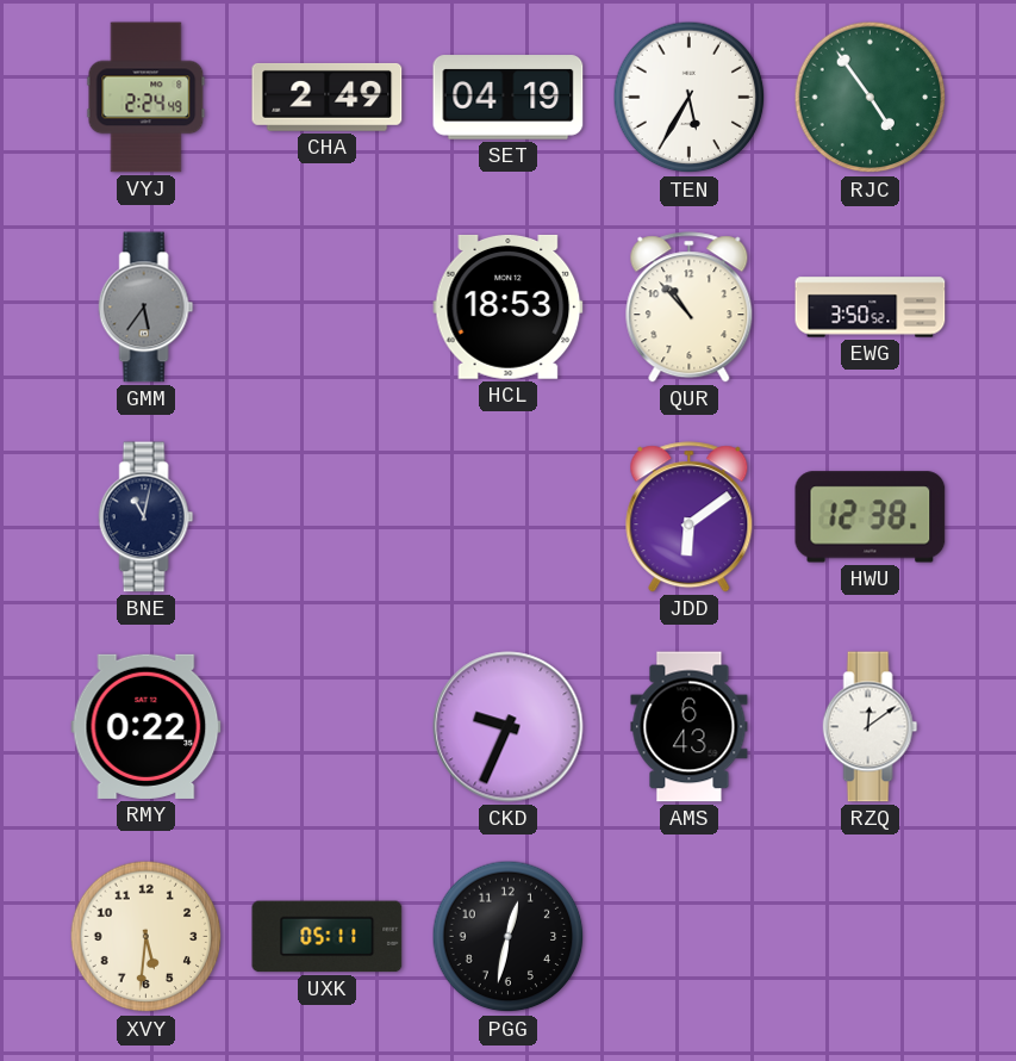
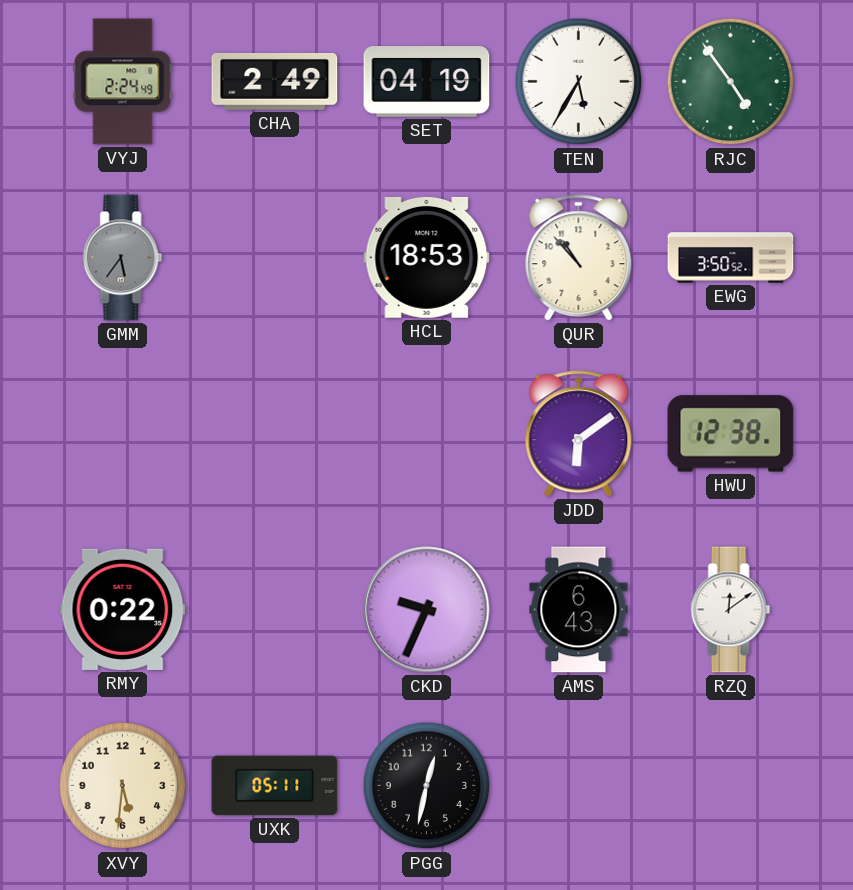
BNE: 11:02 -> none
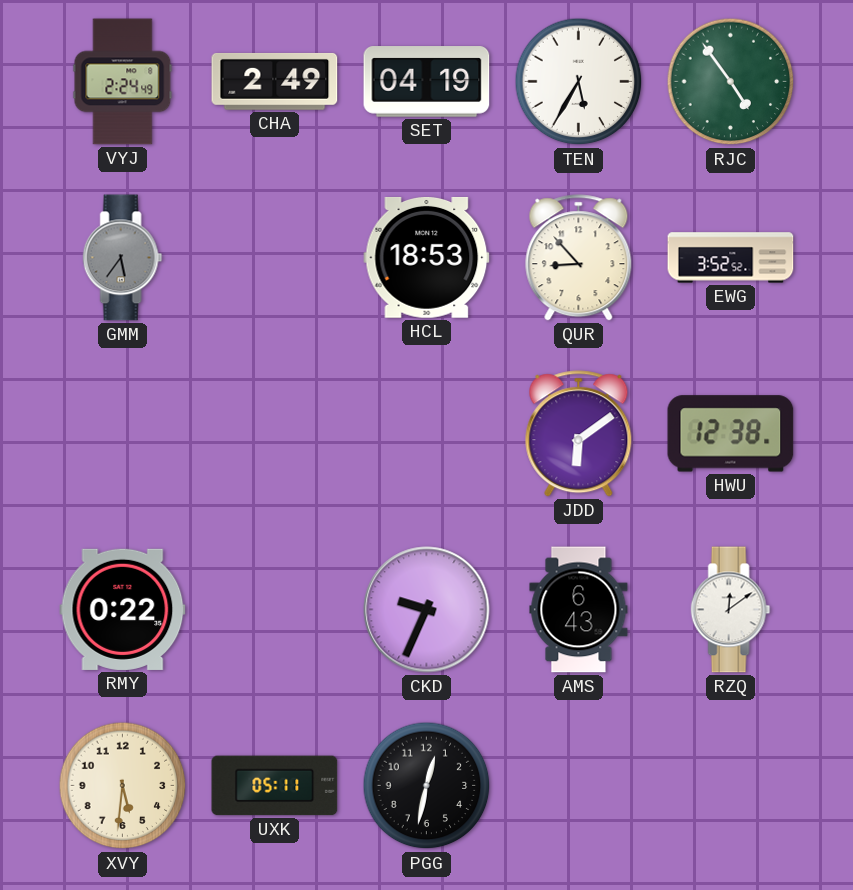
QUR: 10:53 -> 8:53
EWG: 3:50 -> 3:52
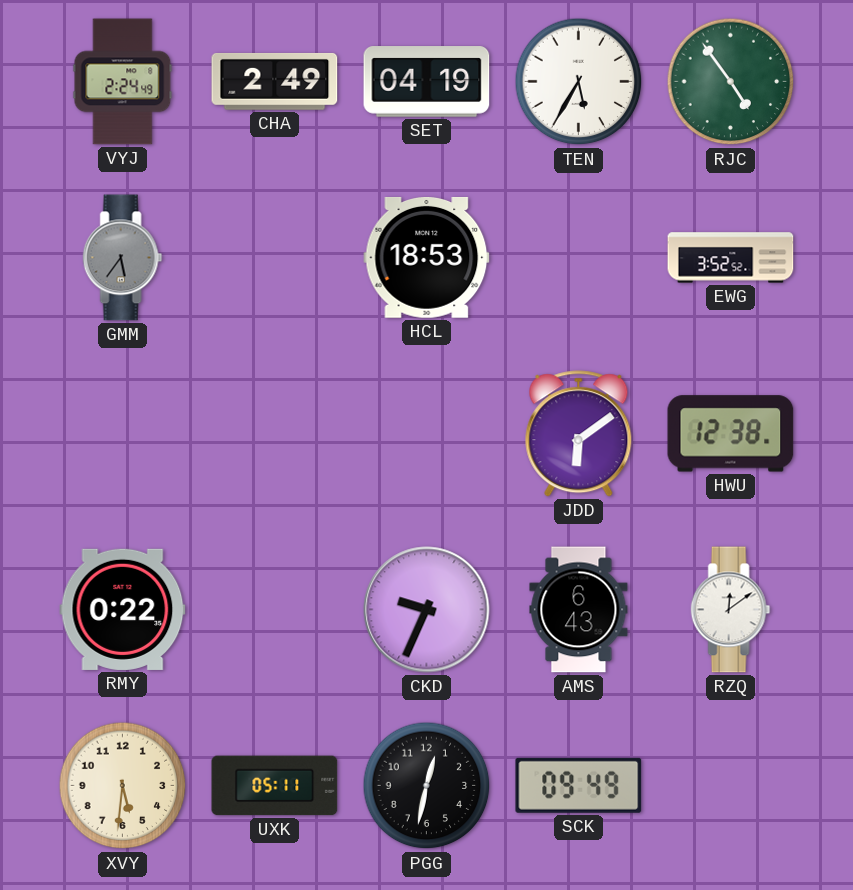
QUR: 8:53 -> none
SCK: none -> 09:49
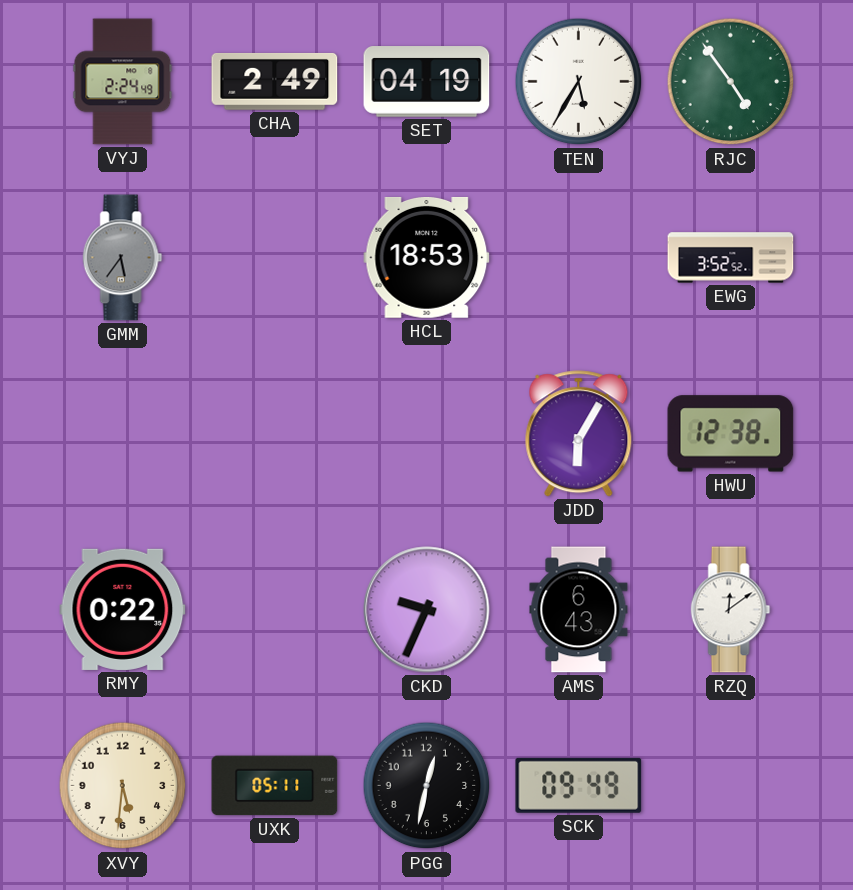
JDD: 6:09 -> 6:05
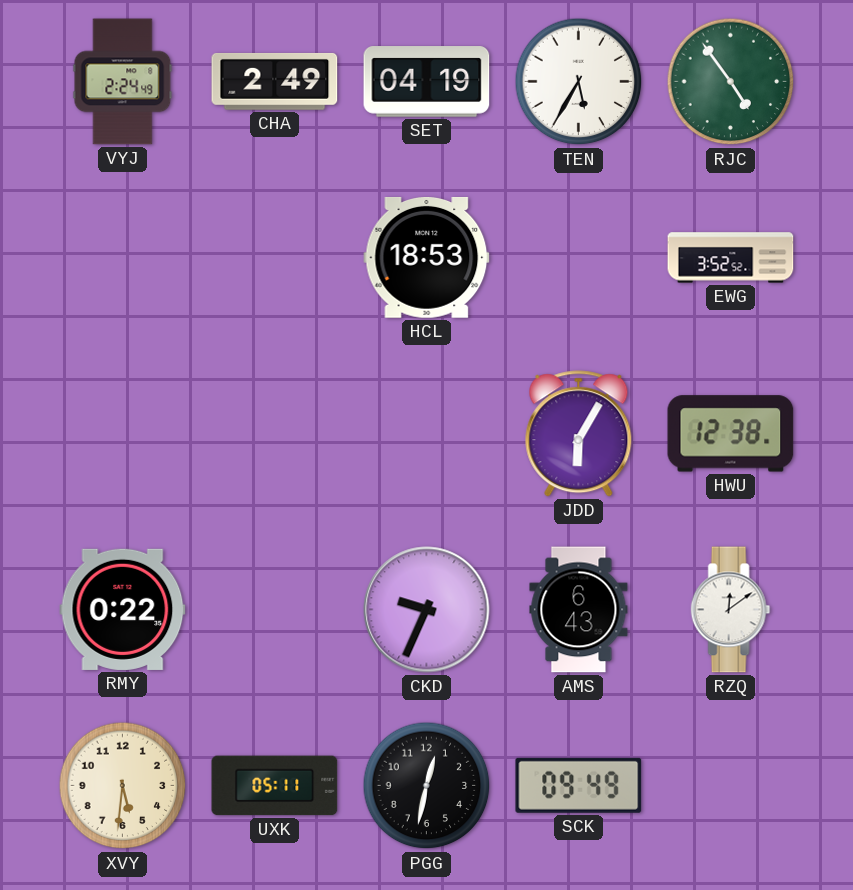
GMM: 5:36 -> none
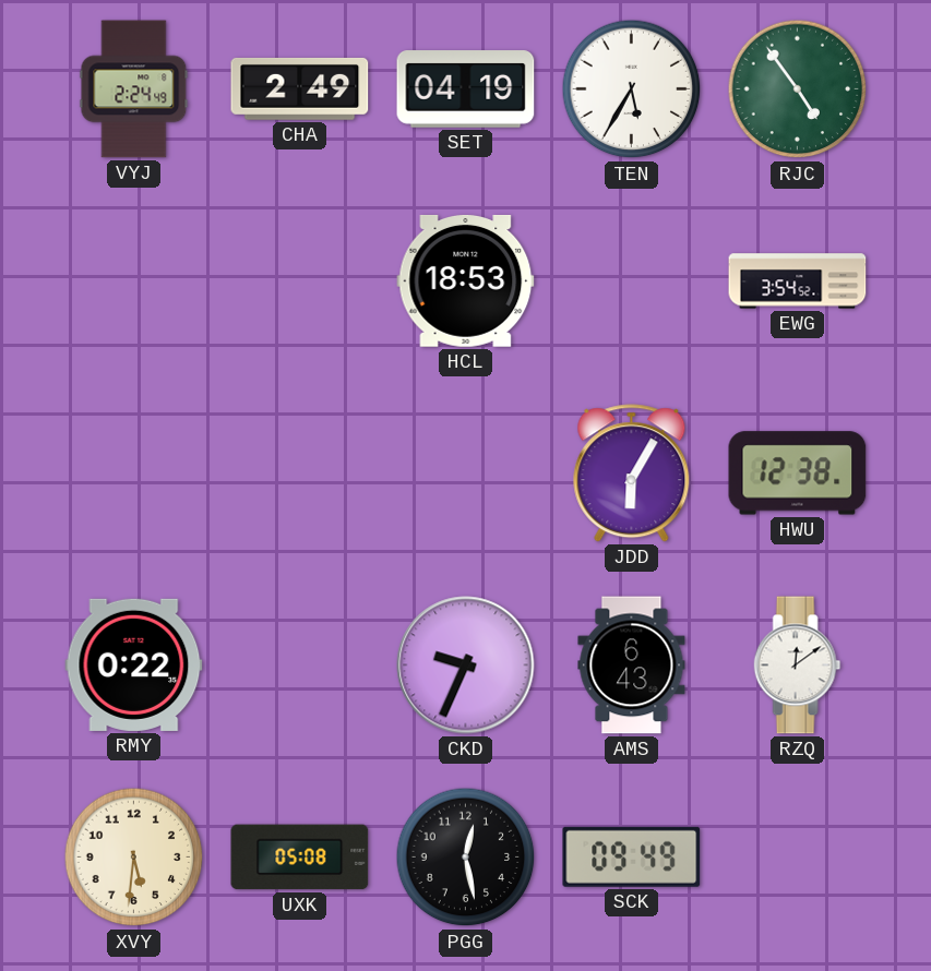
EWG: 3:52 -> 3:54
UXK: 05:11 -> 05:08
PGG: 12:32 -> 12:28
